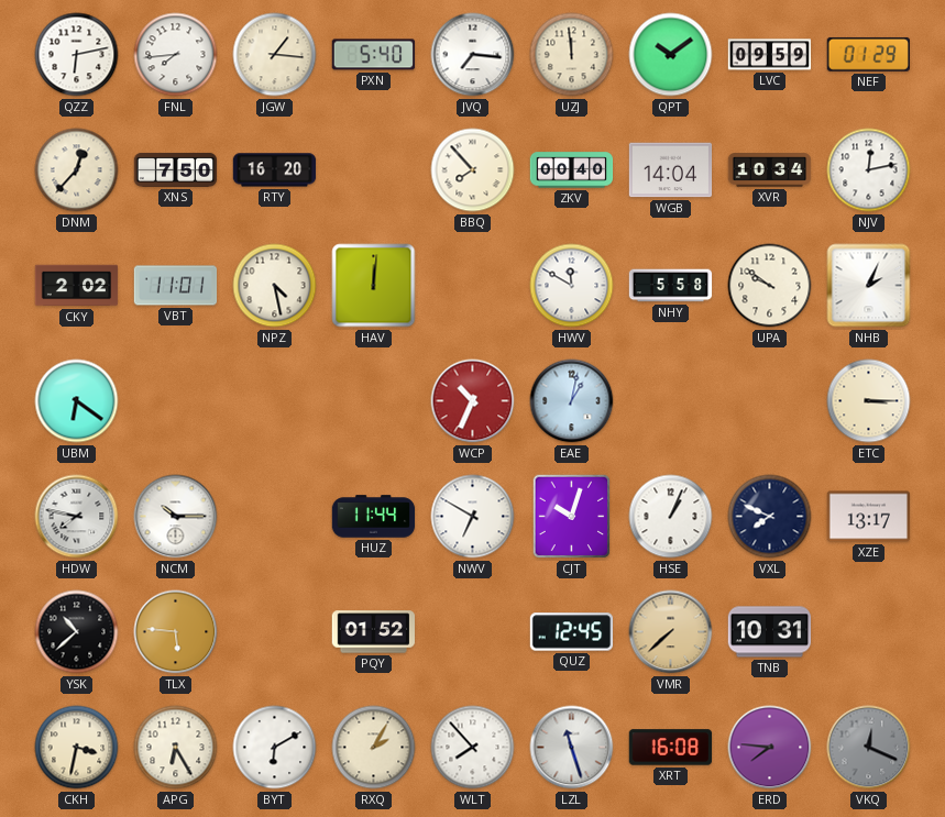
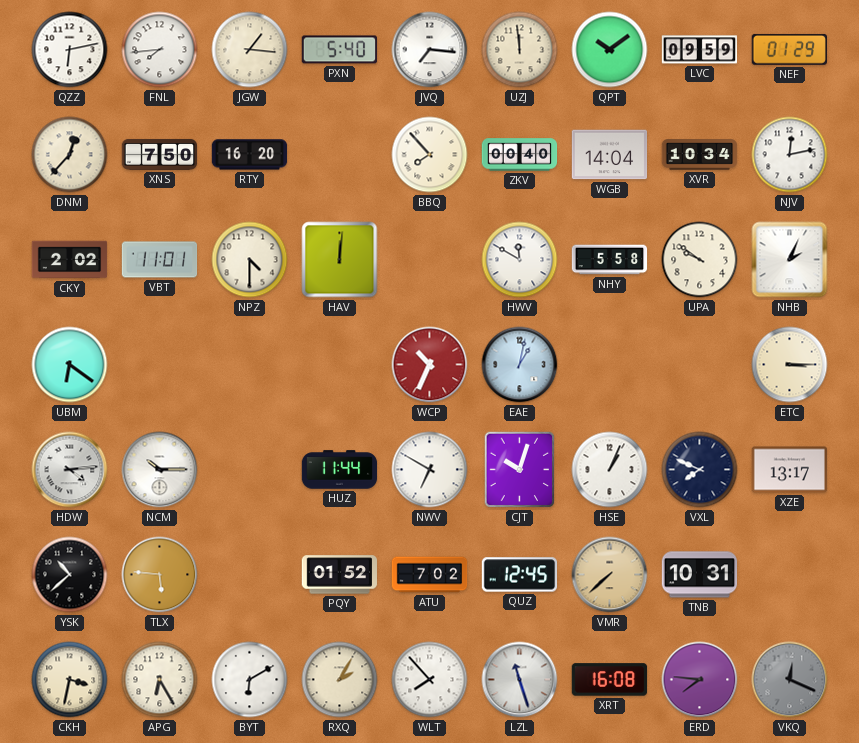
NPZ: 4:28 -> 4:30
HDW: 7:47 -> 4:14
ATU: none -> 7:02
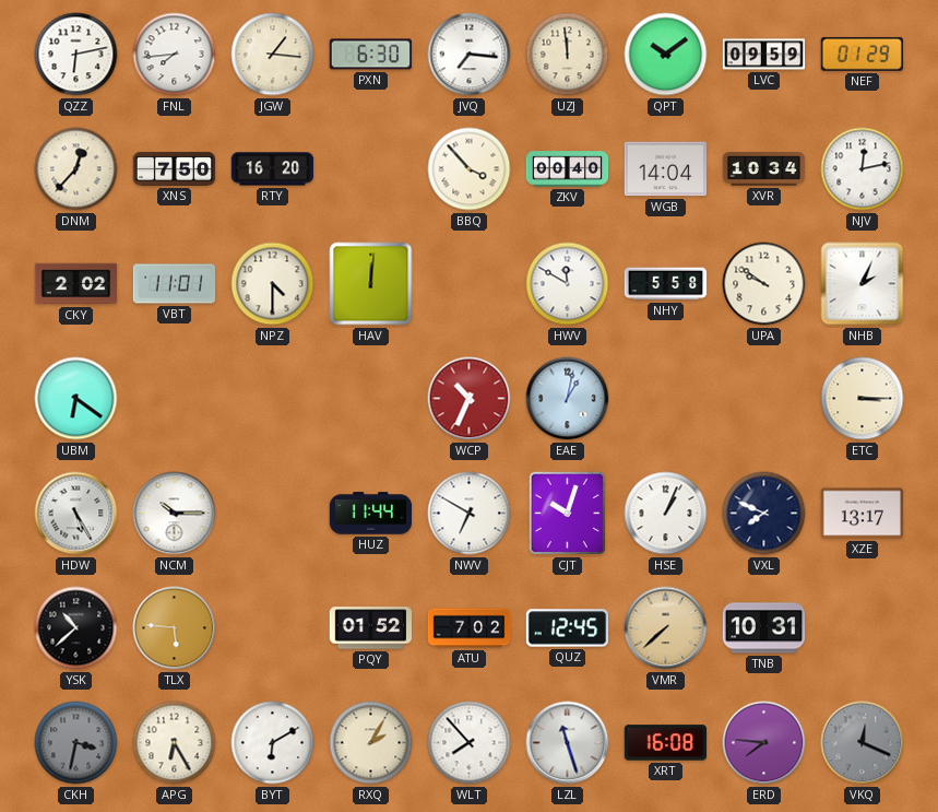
PXN: 5:40 -> 6:30
BBQ: 7:53 -> 3:53
HDW: 4:14 -> 5:25
CKH dial: cream -> grey
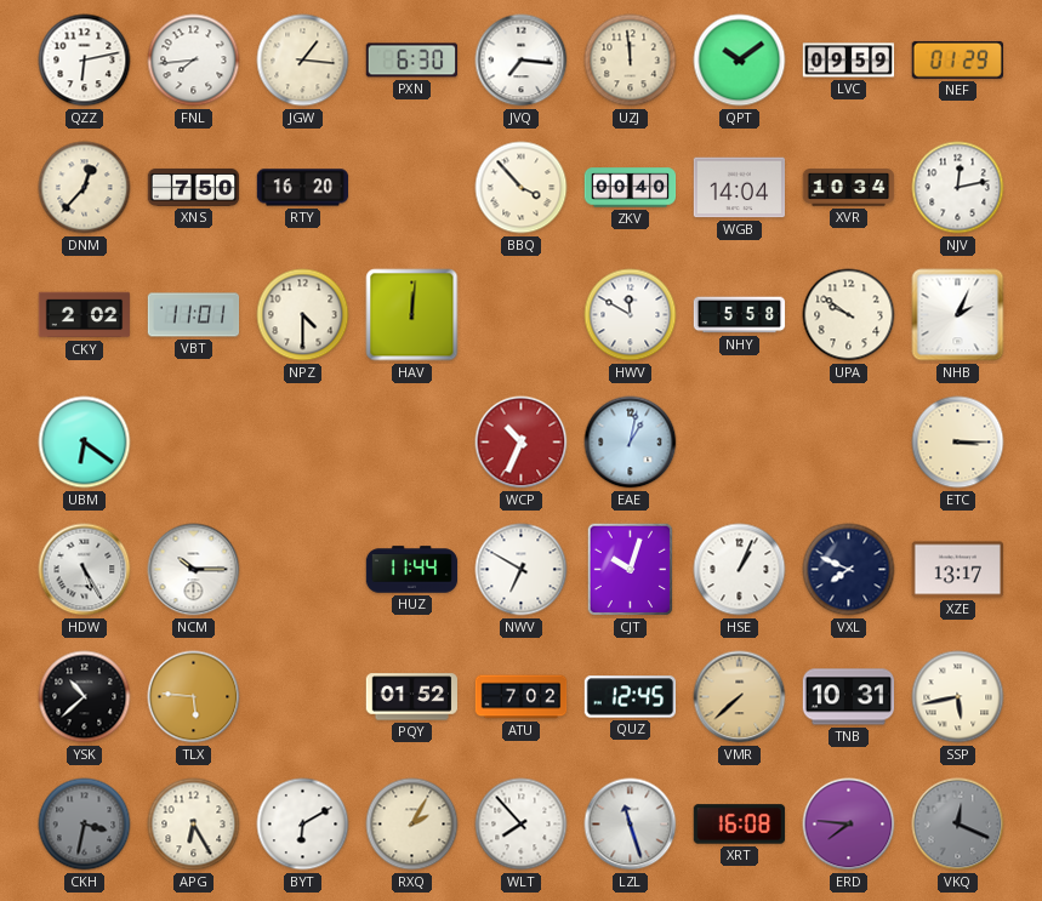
SSP: none -> 5:43
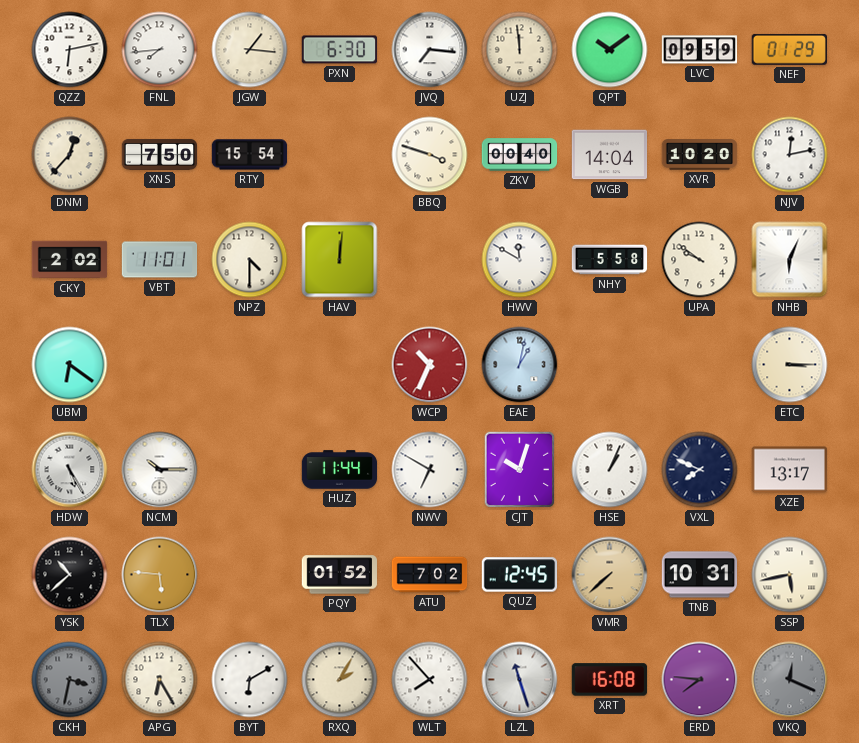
RTY: 16:20 -> 15:54
BBQ: 3:53 -> 3:48
XVR: 10:34 -> 10:20
NHB: 2:04 -> 6:04
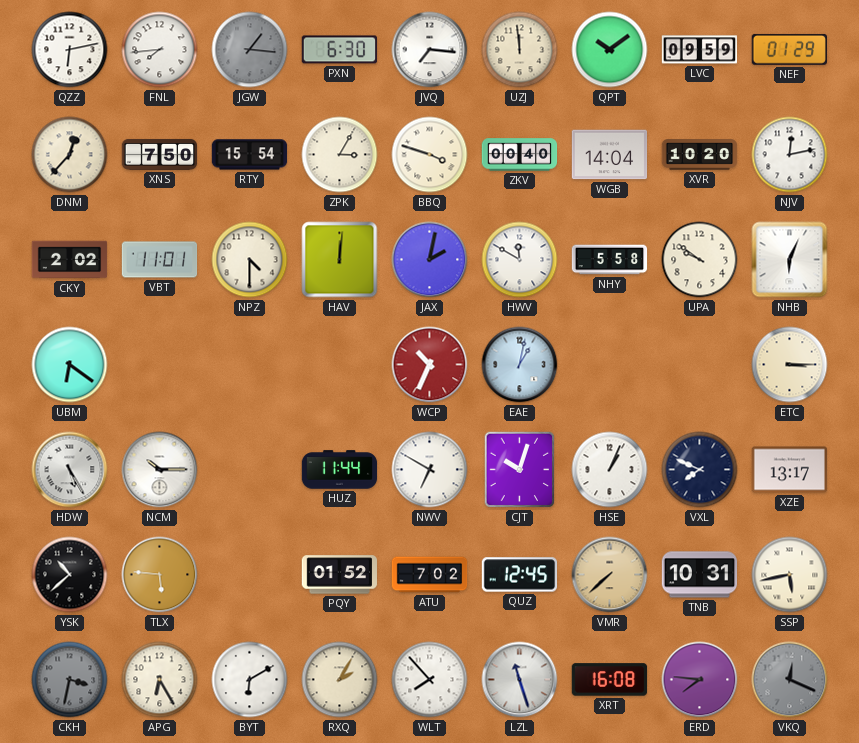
JGW dial: cream -> grey
ZPK: none -> 3:05
JAX: none -> 2:02
